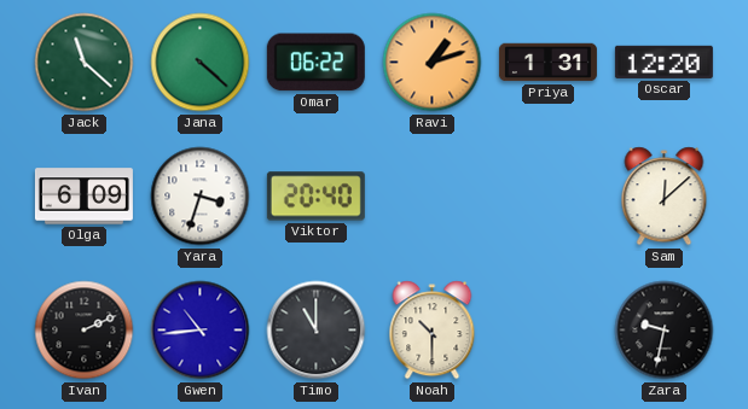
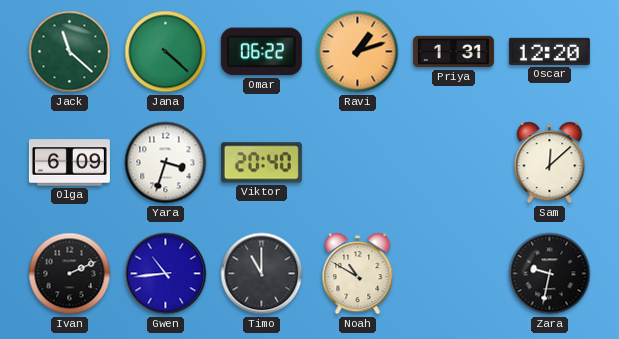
Noah: 10:30 -> 10:50
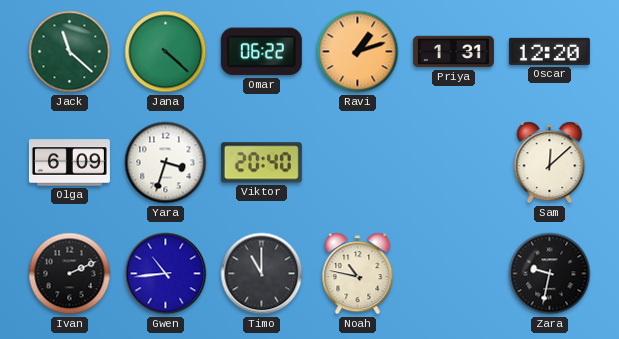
Noah: 10:50 -> 10:47
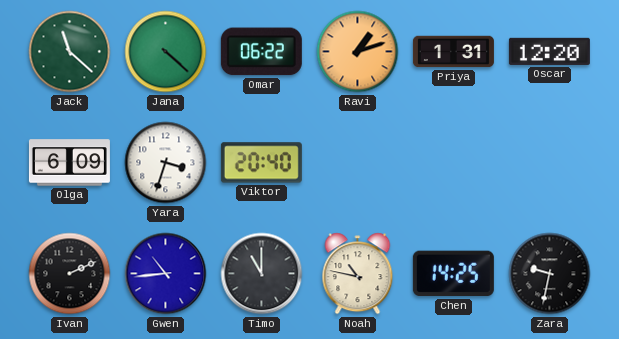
Sam: 12:08 -> none
Chen: none -> 14:25
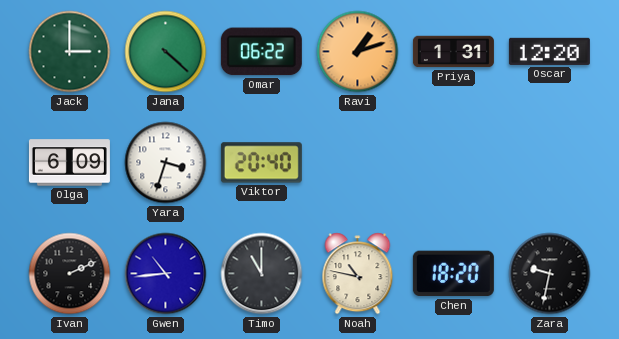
Jack: 11:22 -> 3:00
Chen: 14:25 -> 18:20
